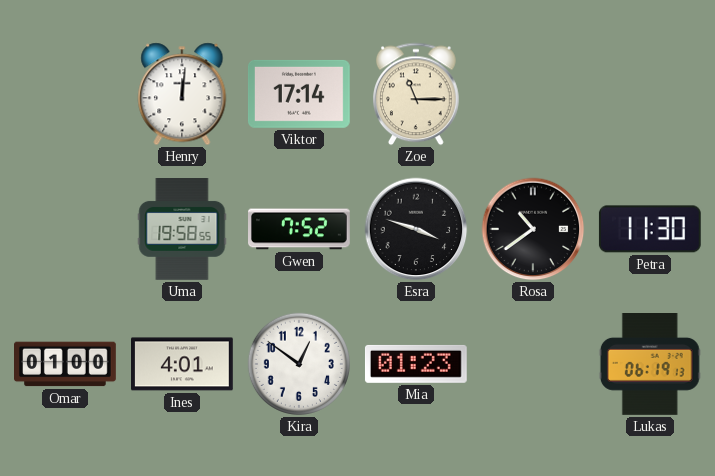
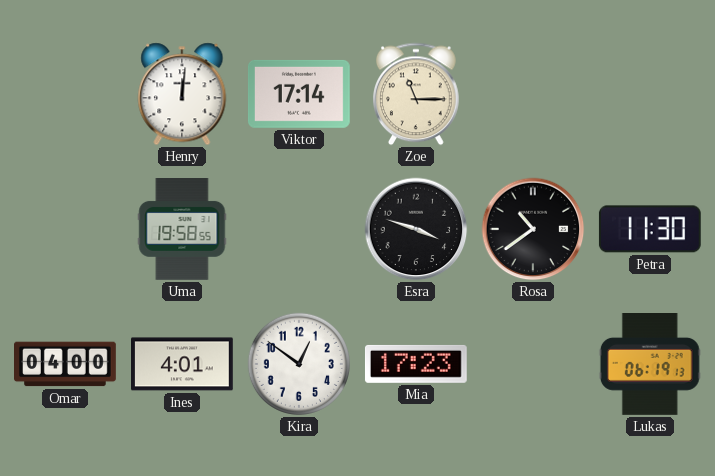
Gwen: 7:52 -> none
Omar: 01:00 -> 04:00
Mia: 01:23 -> 17:23
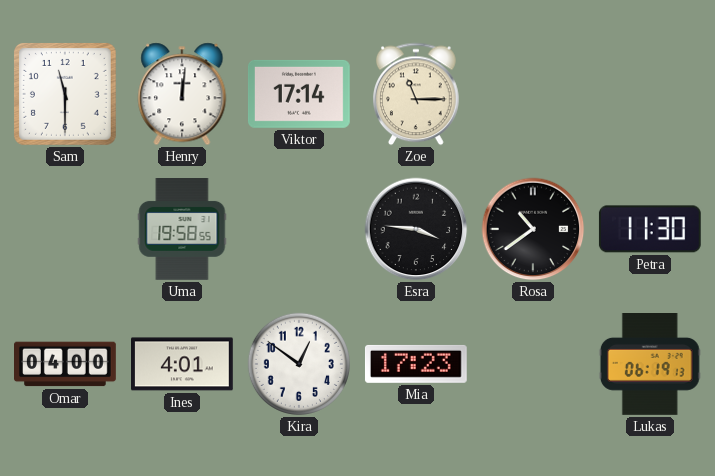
Sam: none -> 11:30
Esra: 3:48 -> 3:46
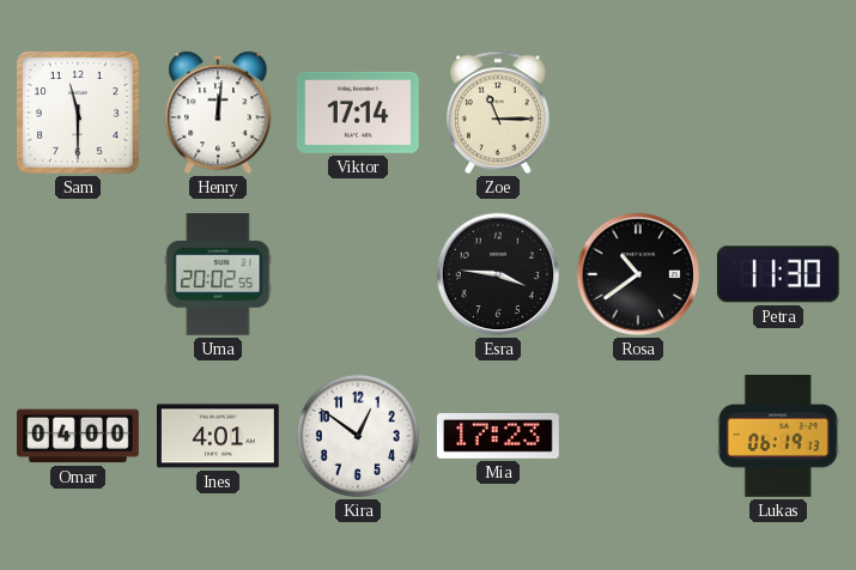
Uma: 19:58 -> 20:02
